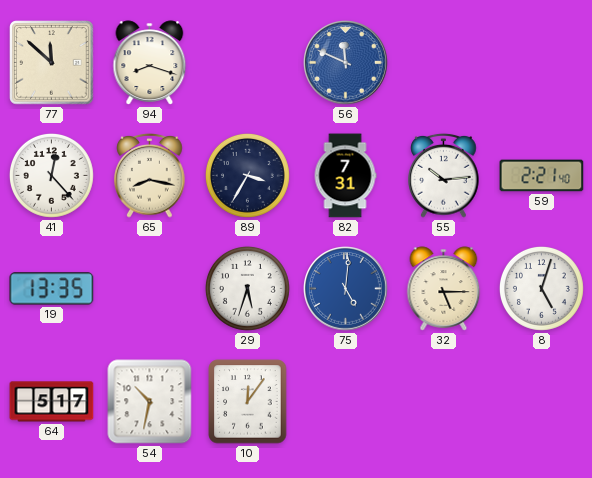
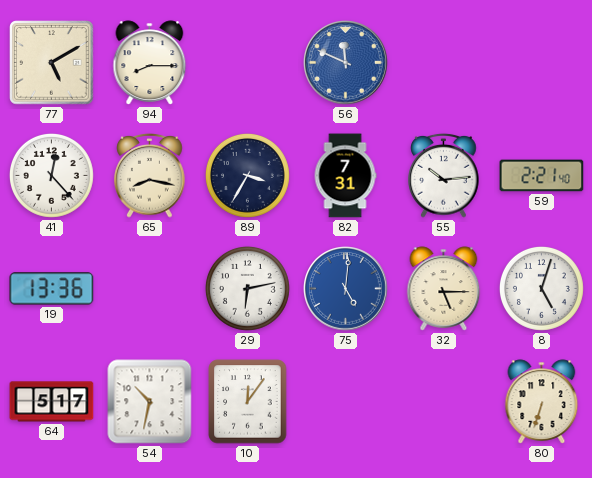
77: 11:52 -> 5:10
94: 8:18 -> 8:15
19: 13:35 -> 13:36
29: 5:33 -> 6:13
80: none -> 6:33
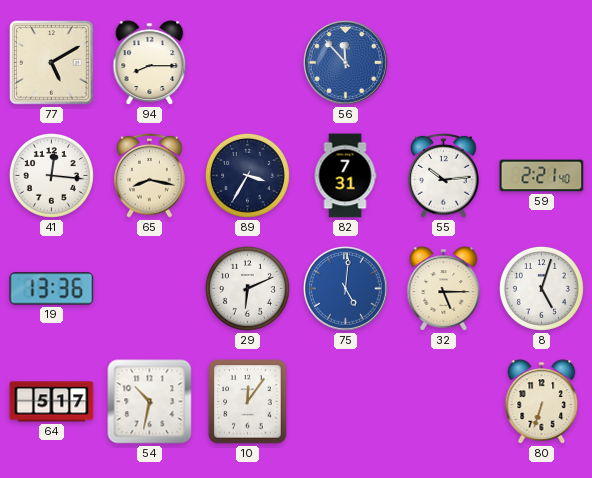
56: 11:49 -> 11:53
41: 12:23 -> 12:16
29: 6:13 -> 6:11
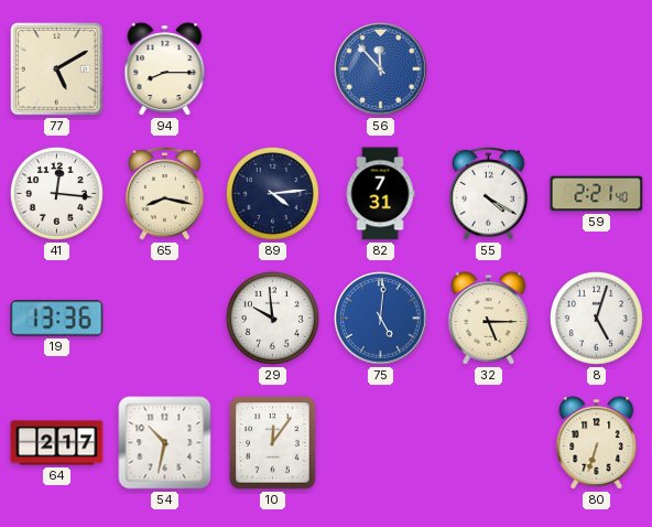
89: 3:35 -> 4:14
55: 10:14 -> 4:20
29: 6:11 -> 9:59
64: 5:17 -> 2:17
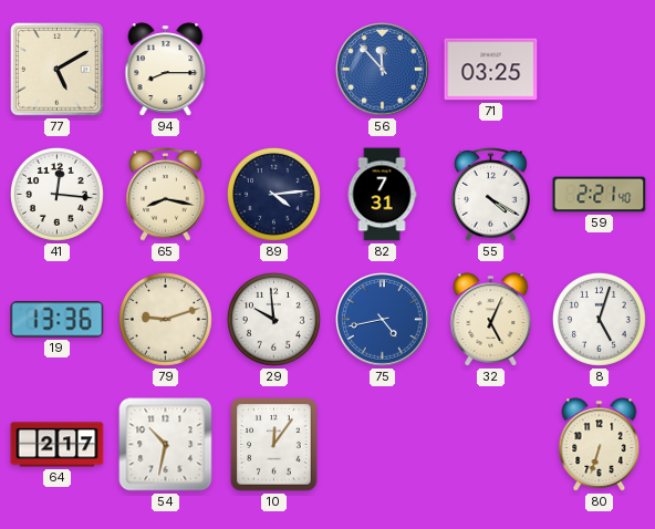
71: none -> 03:25
79: none -> 9:12
75: 5:01 -> 4:43
32: 5:15 -> 5:04
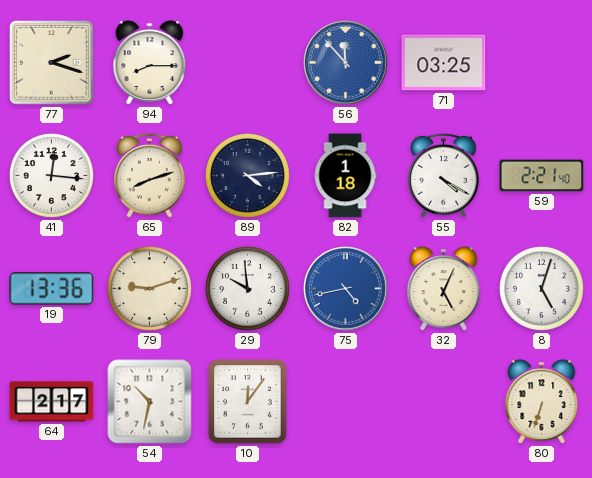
77: 5:10 -> 2:18
65: 8:17 -> 8:12
82: 7:31 -> 1:18
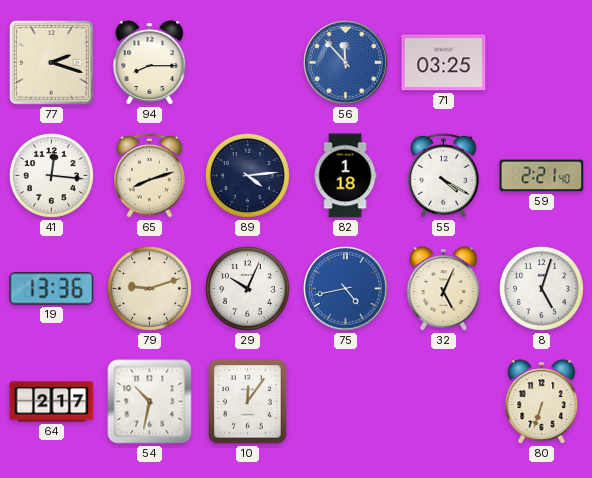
29: 9:59 -> 10:04
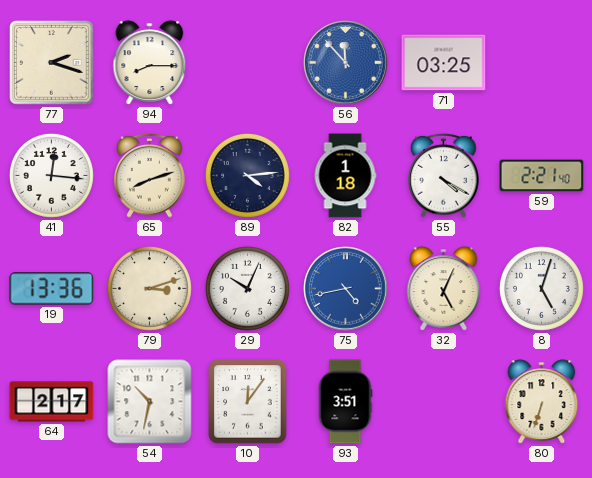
79: 9:12 -> 3:12
93: none -> 3:51
